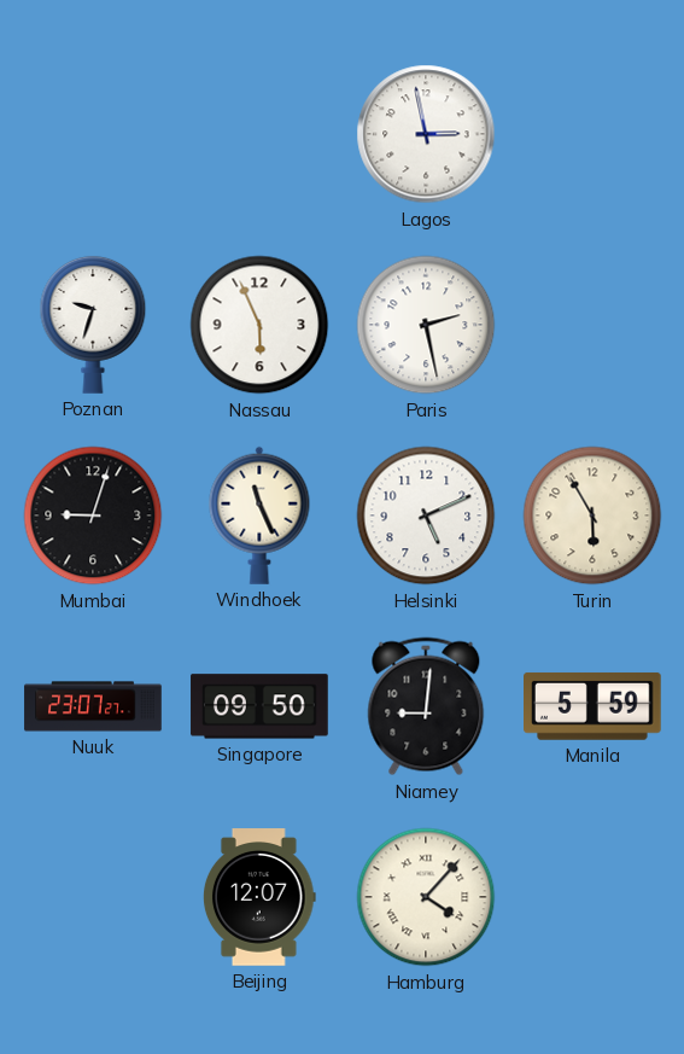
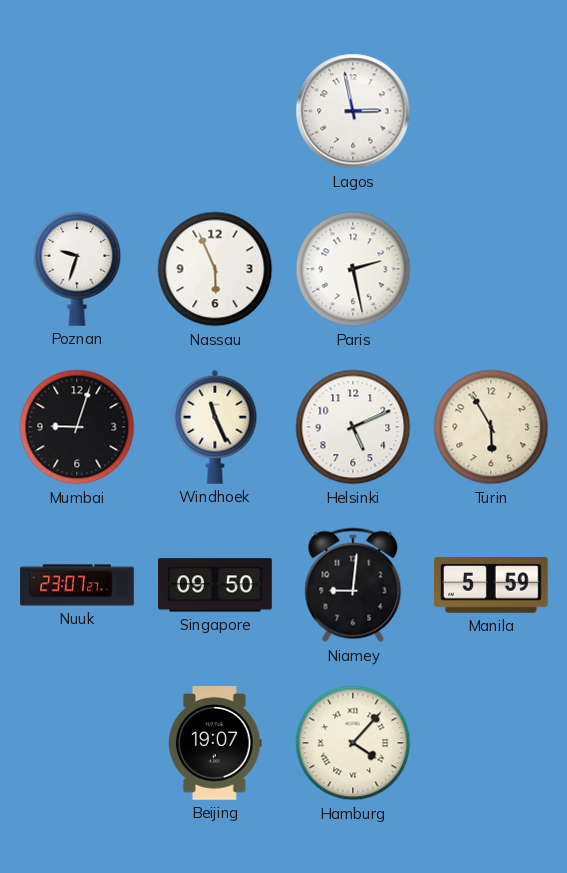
Beijing: 12:07 -> 19:07
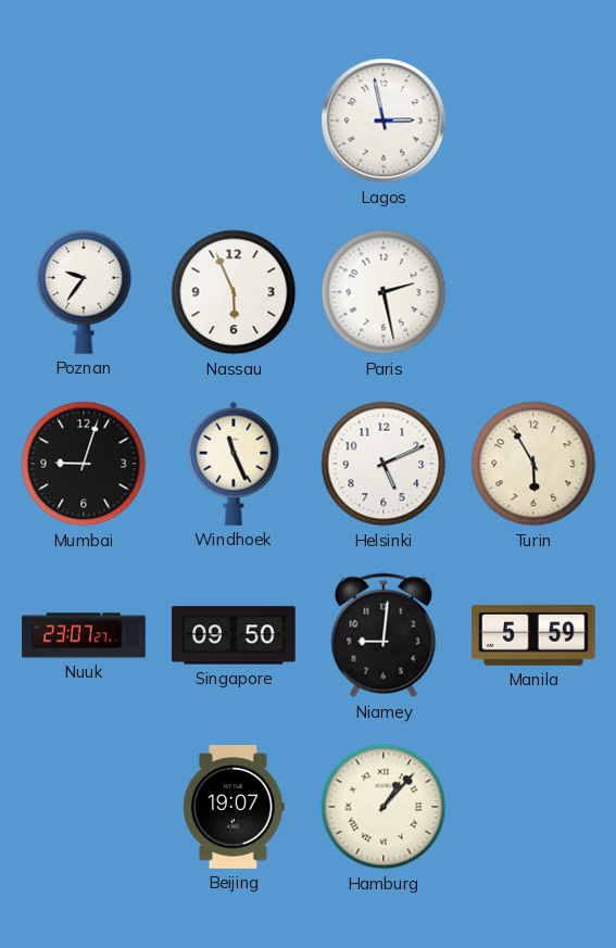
Poznan: 9:33 -> 9:36
Hamburg: 4:07 -> 1:07
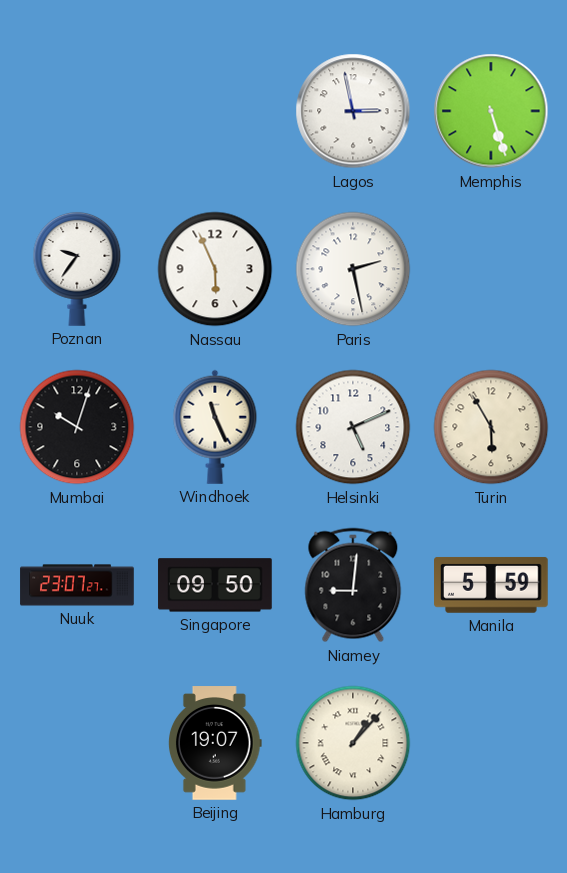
Memphis: none -> 5:27
Mumbai: 9:03 -> 10:03
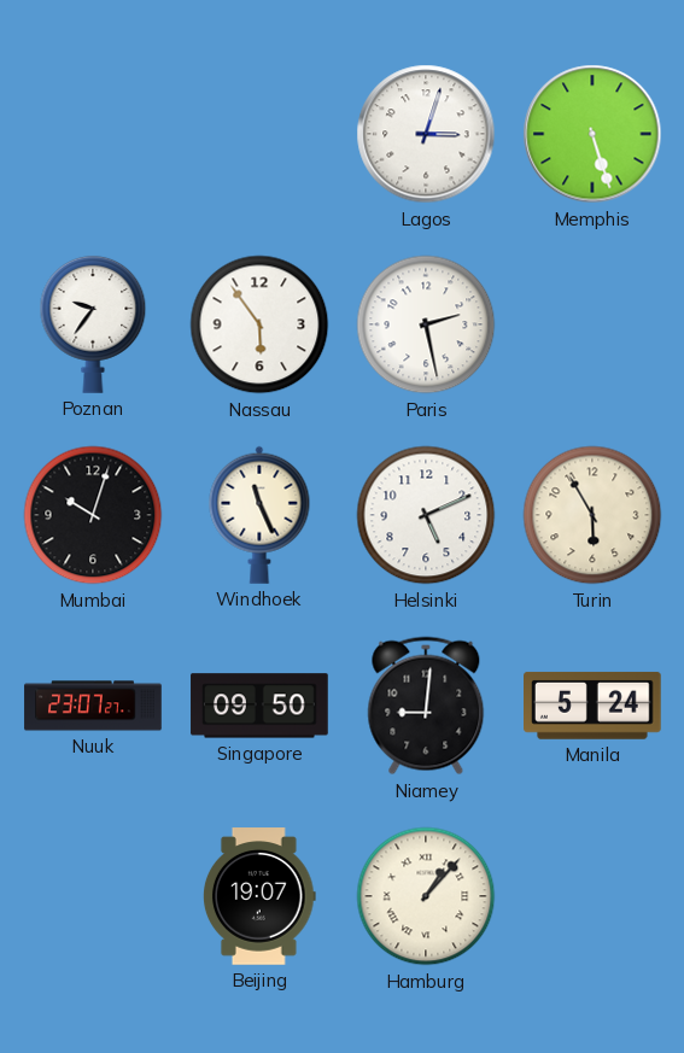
Lagos: 2:58 -> 3:03
Nassau: 5:56 -> 5:54
Manila: 5:59 -> 5:24
